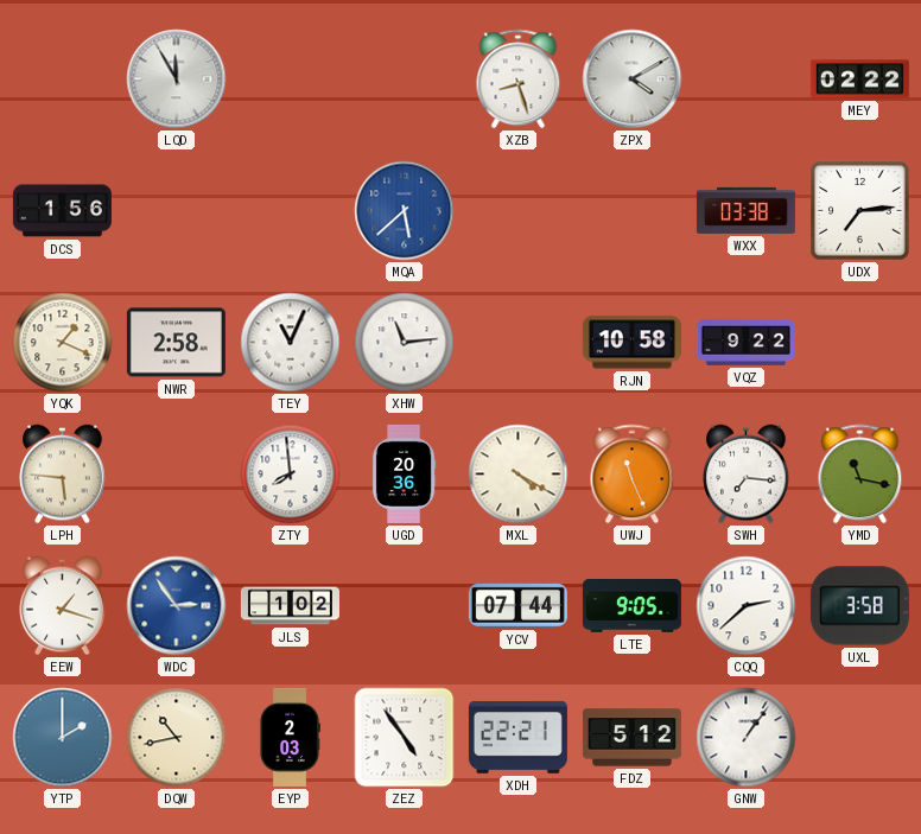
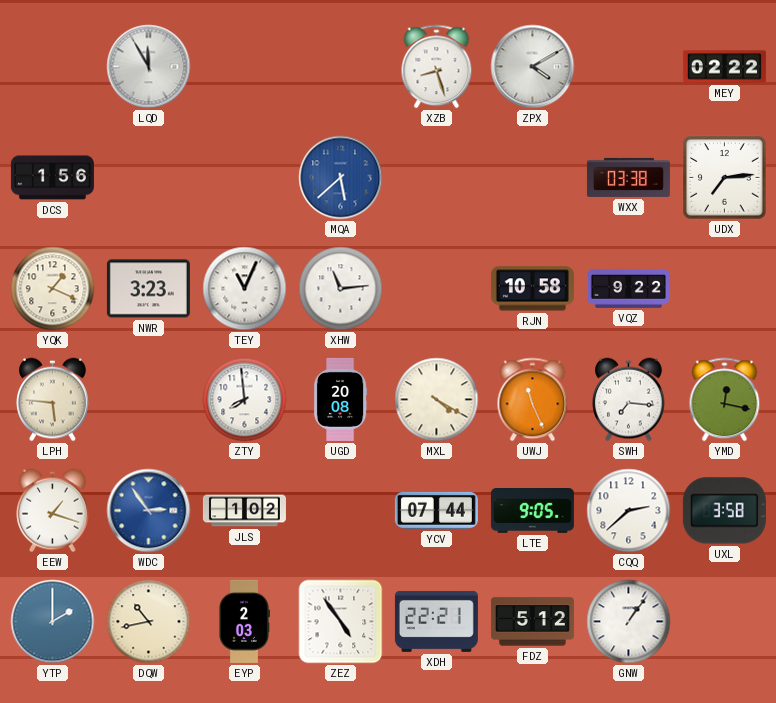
NWR: 2:58 -> 3:23
UGD: 20:36 -> 20:08
YMD: 11:17 -> 12:17
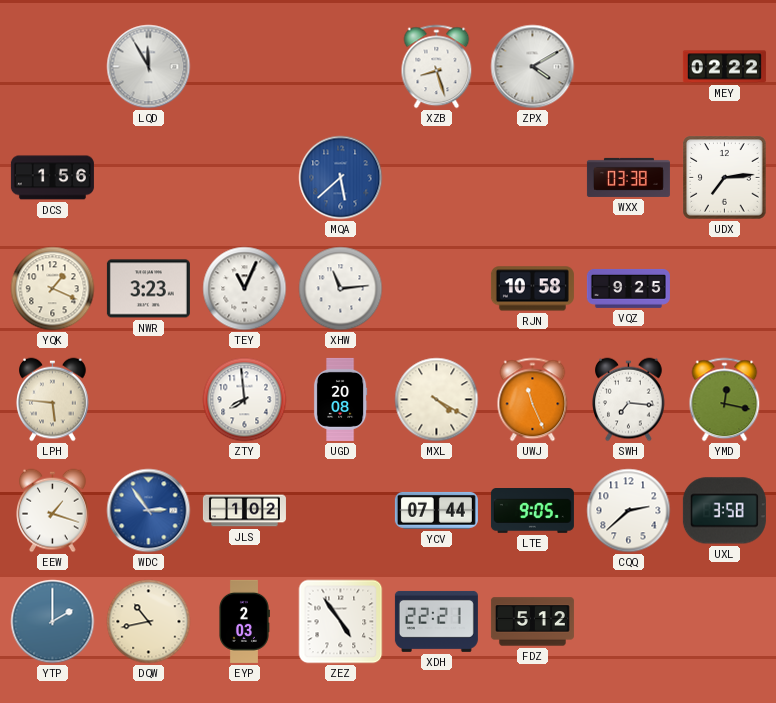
VQZ: 9:22 -> 9:25
GNW: 1:06 -> none
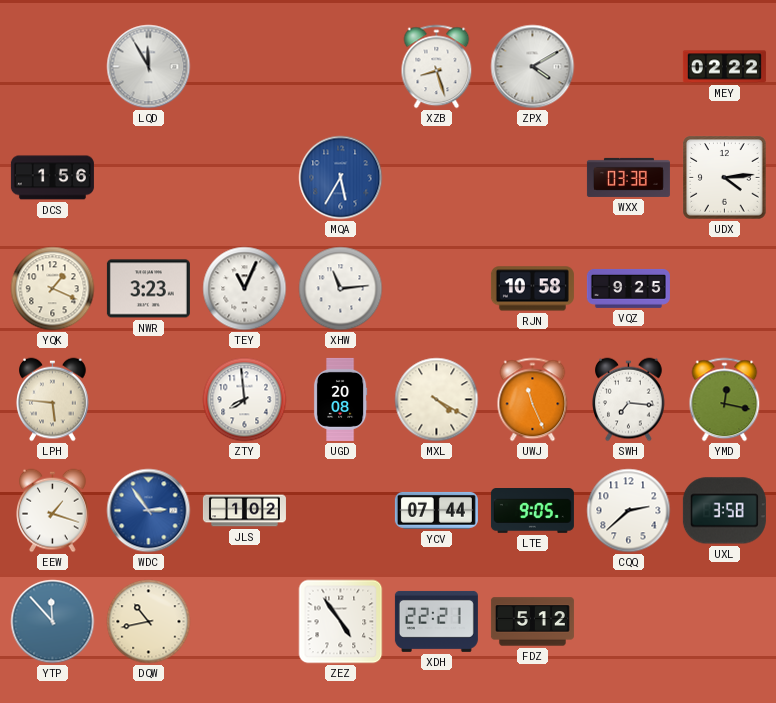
MQA: 5:38 -> 5:35
UDX: 7:14 -> 4:14
YTP: 2:00 -> 11:53
EYP: 2:03 -> none
